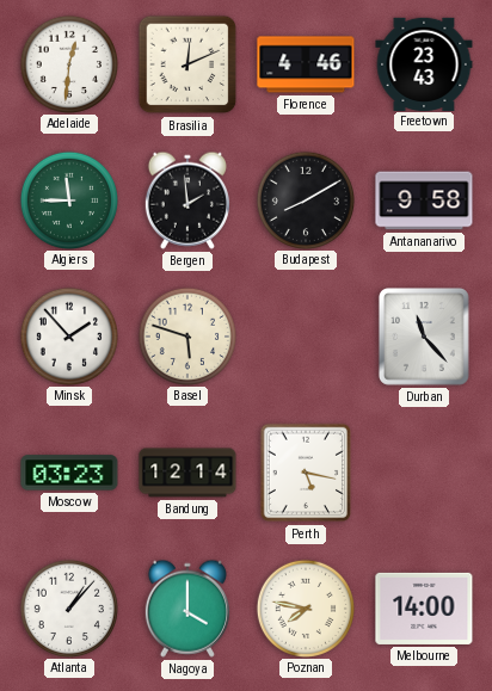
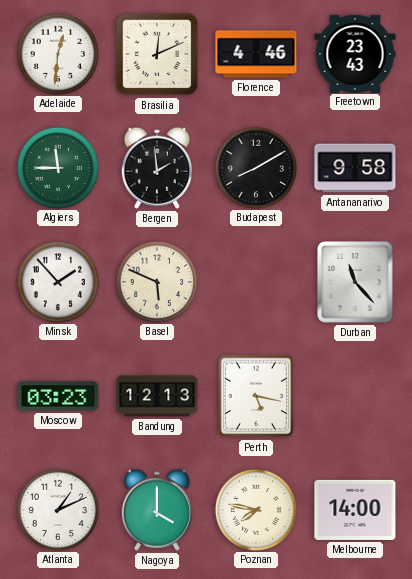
Basel: 5:48 -> 5:49
Bandung: 12:14 -> 12:13
Atlanta: 1:07 -> 1:11
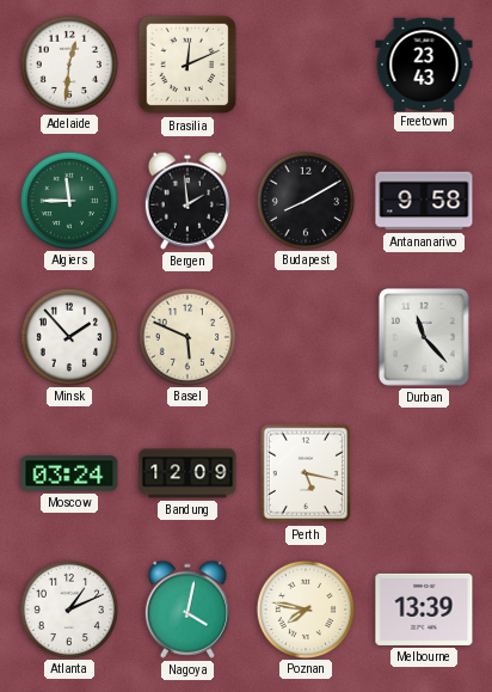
Florence: 4:46 -> none
Moscow: 03:23 -> 03:24
Bandung: 12:13 -> 12:09
Nagoya: 4:00 -> 4:02
Melbourne: 14:00 -> 13:39
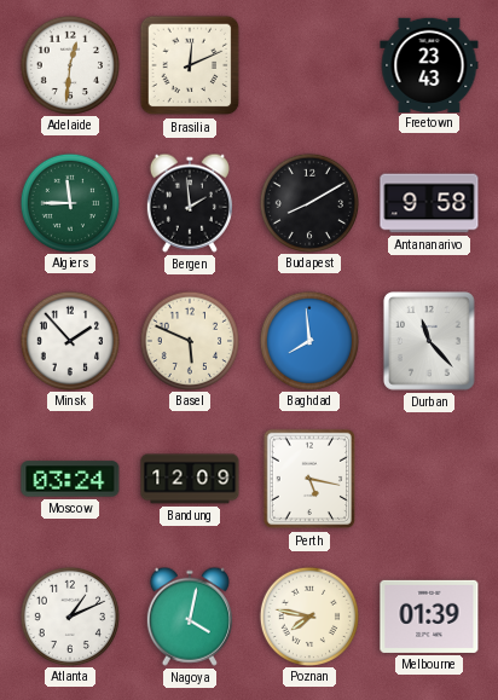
Baghdad: none -> 7:59
Melbourne: 13:39 -> 01:39
